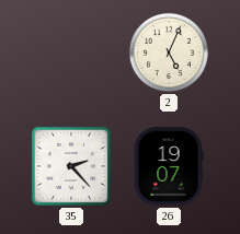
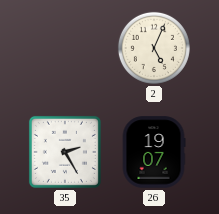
35: 2:23 -> 2:25
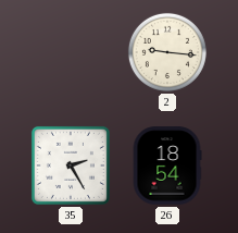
2: 5:04 -> 9:16
26: 19:07 -> 18:54
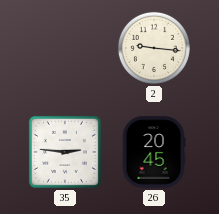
35: 2:25 -> 2:46
26: 18:54 -> 20:45
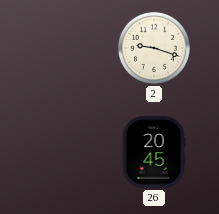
2: 9:16 -> 9:18
35: 2:46 -> none
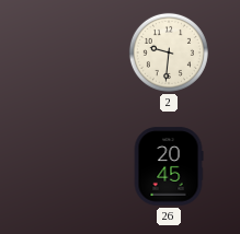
2: 9:18 -> 9:31
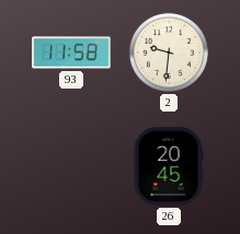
93: none -> 11:58
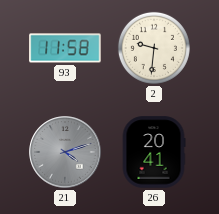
21: none -> 4:12
26: 20:45 -> 20:41
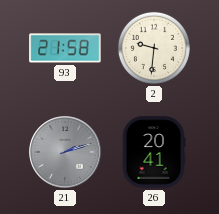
93: 11:58 -> 21:58
21: 4:12 -> 2:12
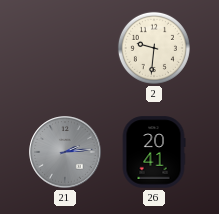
93: 21:58 -> none
21: 2:12 -> 2:14
